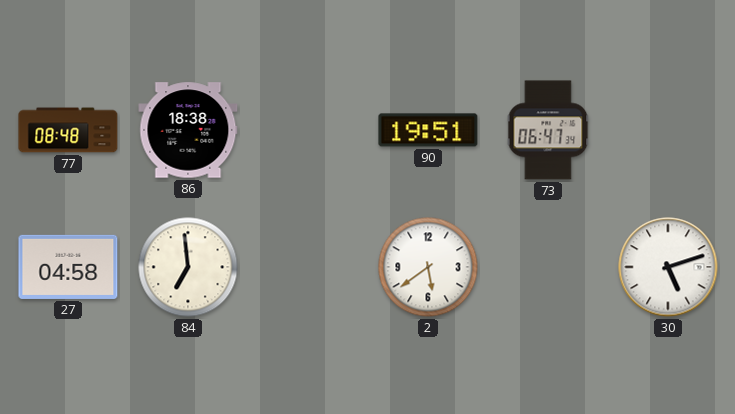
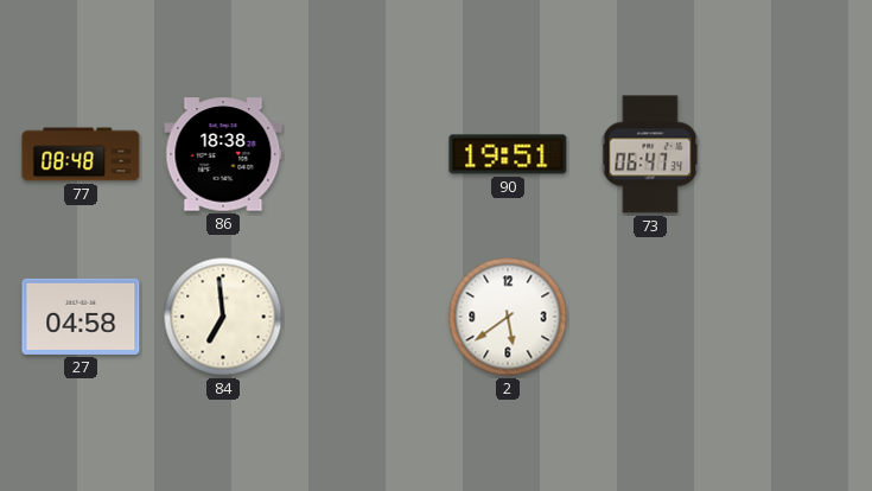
30: 5:12 -> none
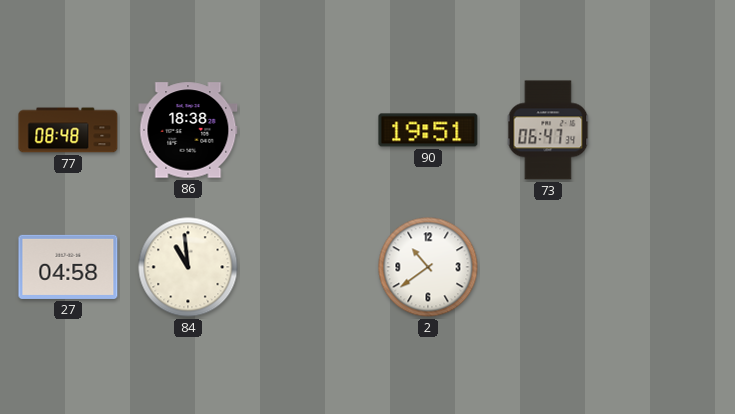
84: 6:59 -> 10:59
2: 5:39 -> 10:39
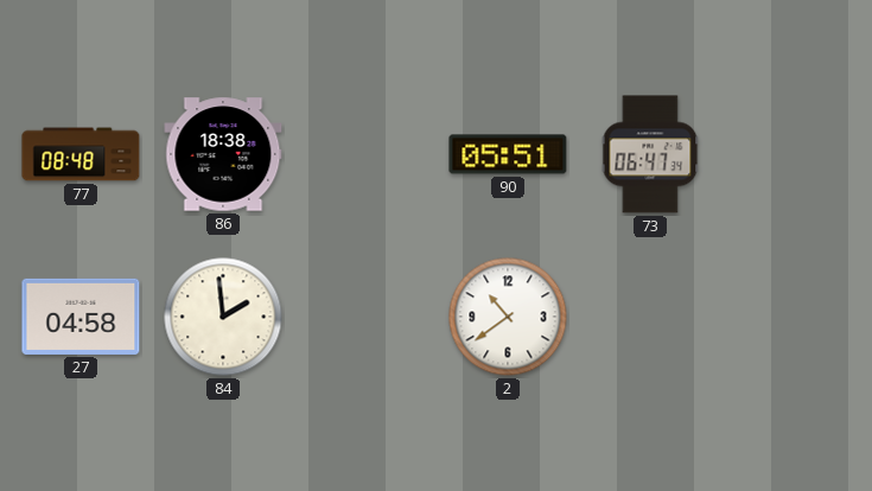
90: 19:51 -> 05:51
84: 10:59 -> 1:59
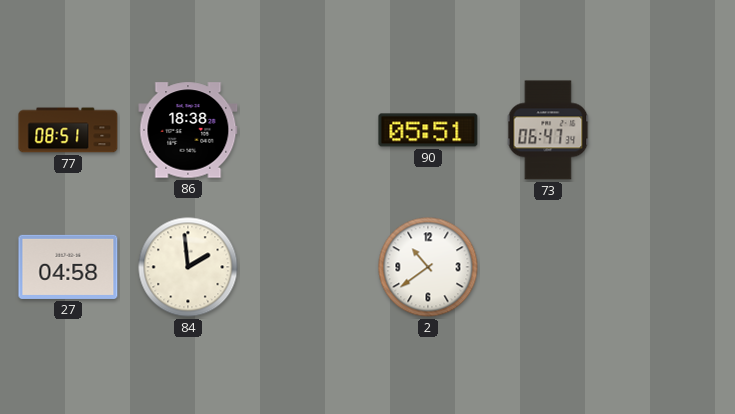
77: 08:48 -> 08:51
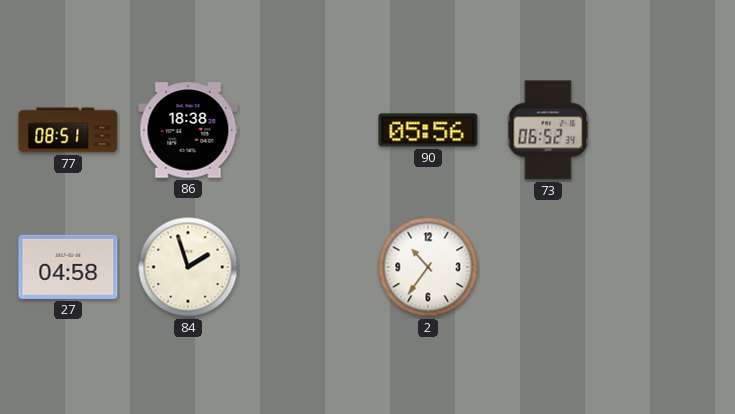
90: 05:51 -> 05:56
73: 06:47 -> 06:52
84: 1:59 -> 1:57
2: 10:39 -> 10:36
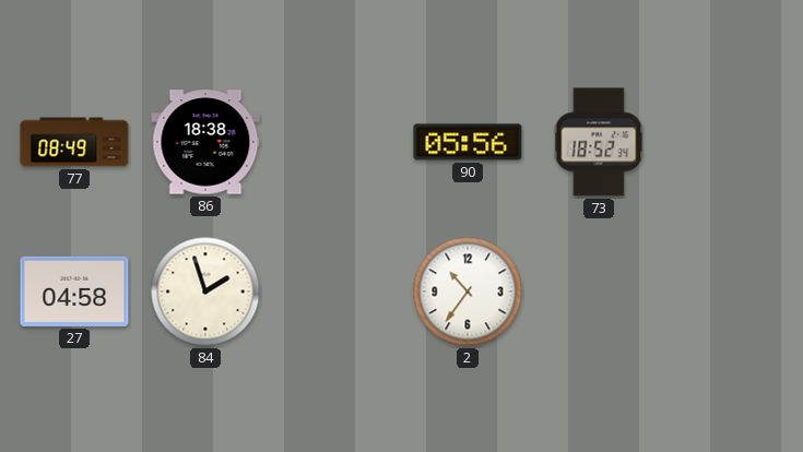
77: 08:51 -> 08:49
73: 06:52 -> 18:52
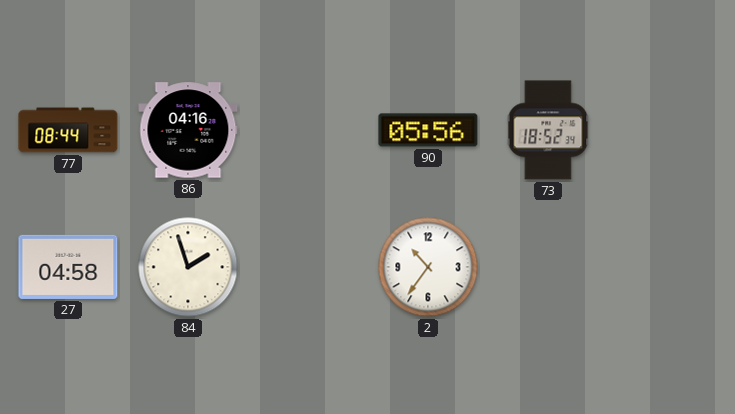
77: 08:49 -> 08:44
86: 18:38 -> 04:16
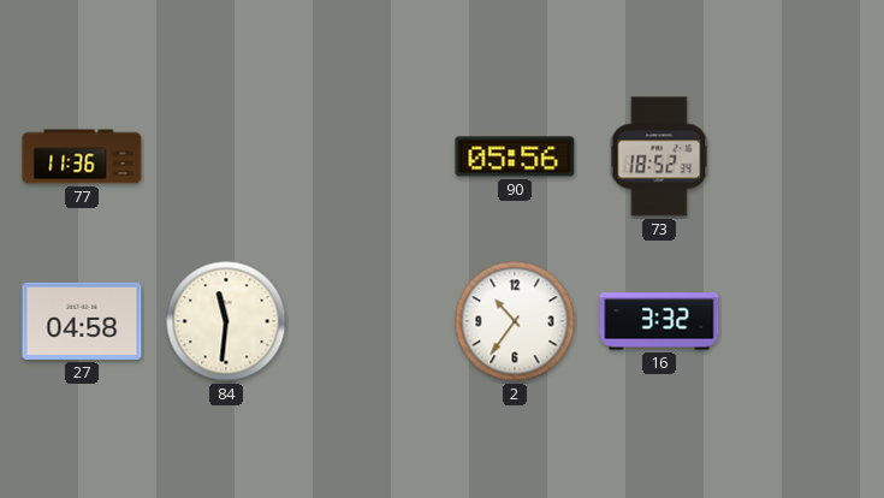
77: 08:44 -> 11:36
86: 04:16 -> none
84: 1:57 -> 11:31
16: none -> 3:32
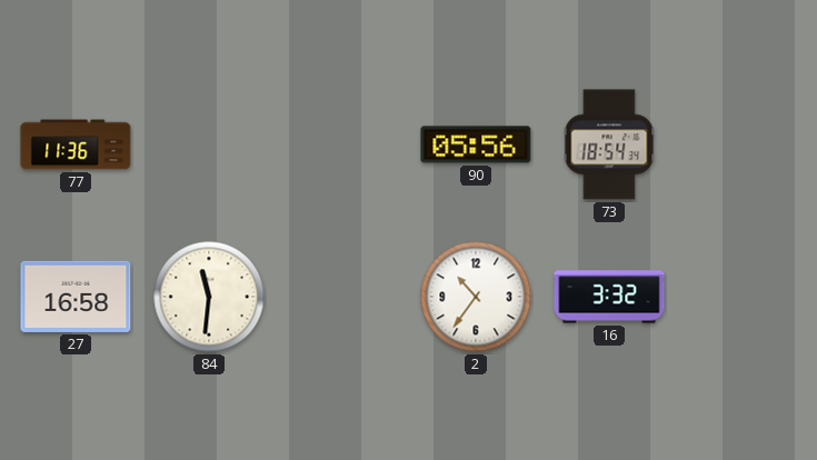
73: 18:52 -> 18:54
27: 04:58 -> 16:58
